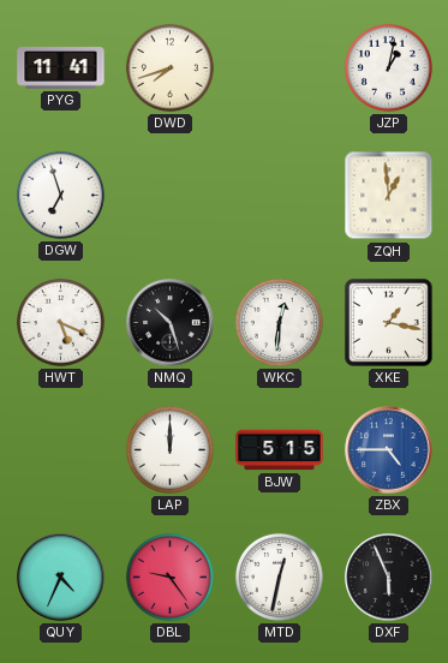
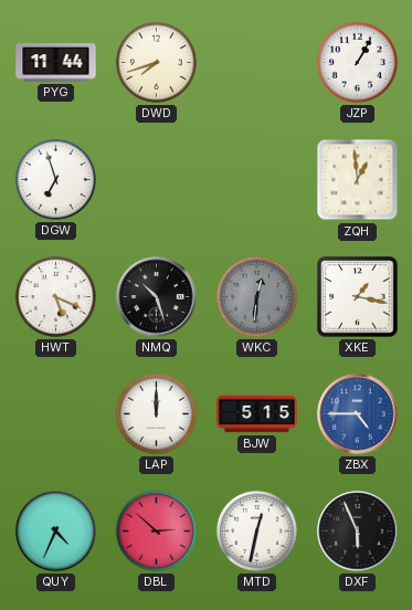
PYG: 11:41 -> 11:44
JZP: 1:02 -> 1:05
WKC dial: white -> grey
DBL: 9:24 -> 2:52
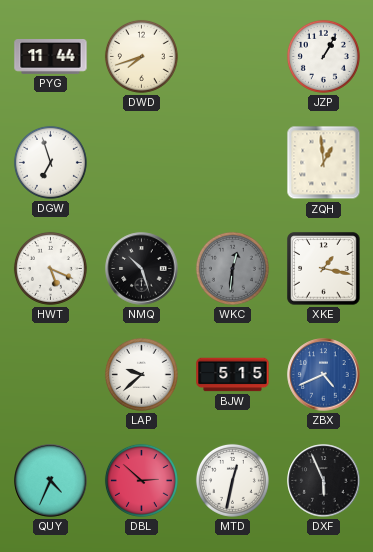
LAP: 12:00 -> 9:38
ZBX: 4:45 -> 4:41
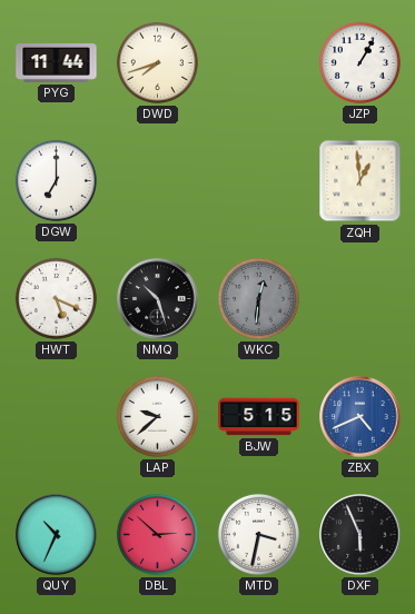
DGW: 6:57 -> 7:00
XKE: 1:17 -> none
QUY: 4:34 -> 10:34
MTD: 12:32 -> 3:32
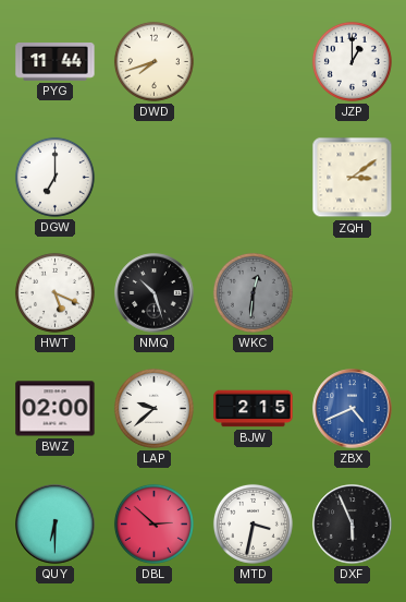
JZP: 1:05 -> 1:00
ZQH: 12:59 -> 3:09
BWZ: none -> 02:00
BJW: 5:15 -> 2:15
QUY: 10:34 -> 6:30
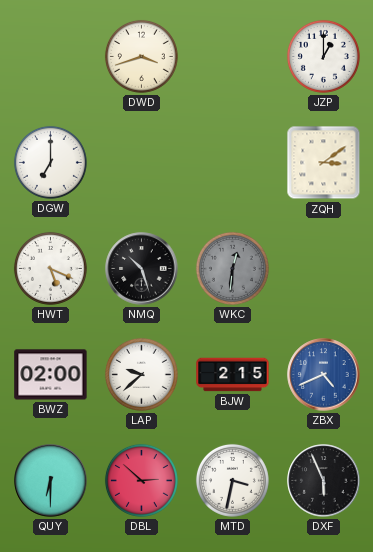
PYG: 11:44 -> none
DWD: 7:42 -> 3:42
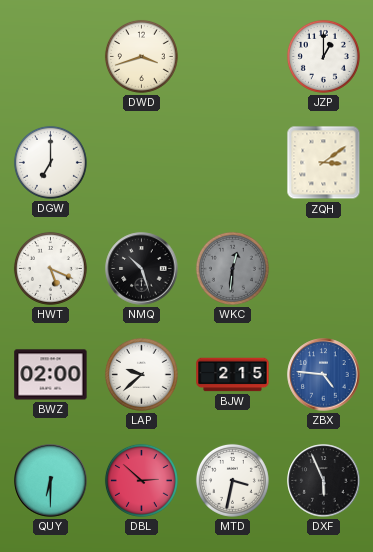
ZBX: 4:41 -> 4:46
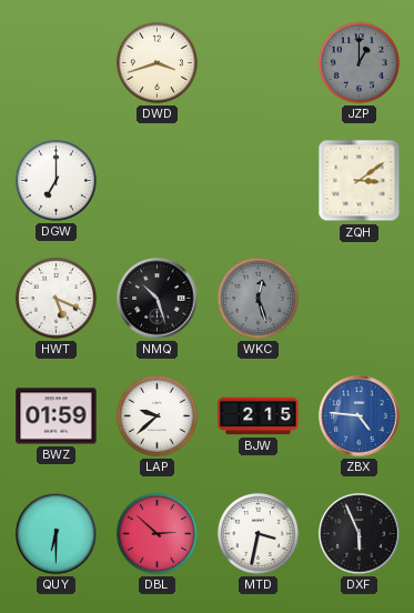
JZP dial: white -> grey
WKC: 12:31 -> 12:27
BWZ: 02:00 -> 01:59
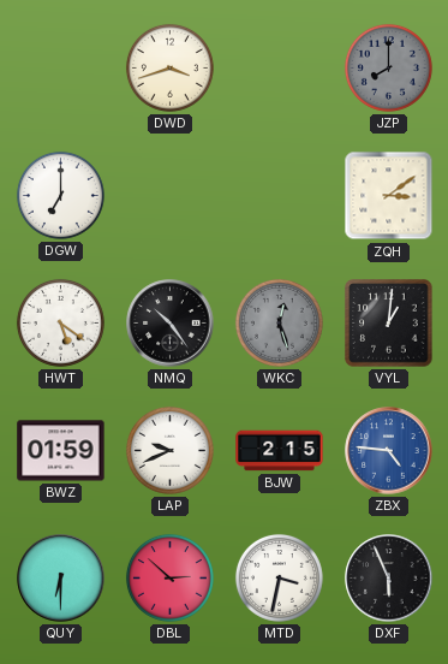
JZP: 1:00 -> 8:00
HWT: 5:19 -> 5:21
NMQ: 10:27 -> 10:24
VYL: none -> 1:01
LAP: 9:38 -> 9:41
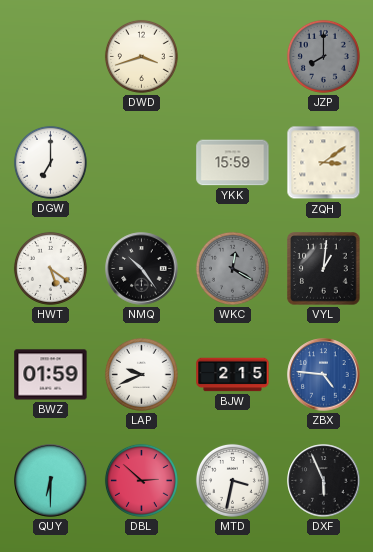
YKK: none -> 15:59
WKC: 12:27 -> 12:20
